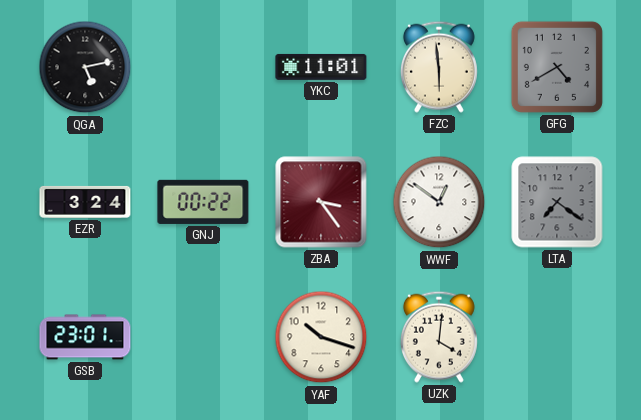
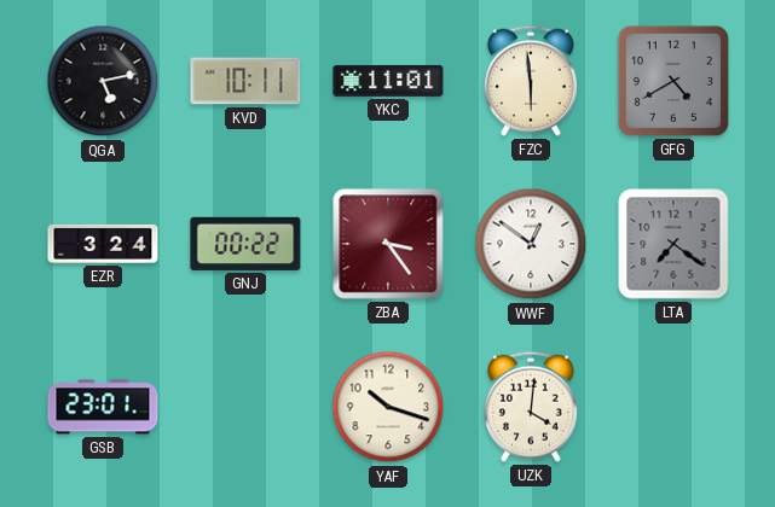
KVD: none -> 10:11
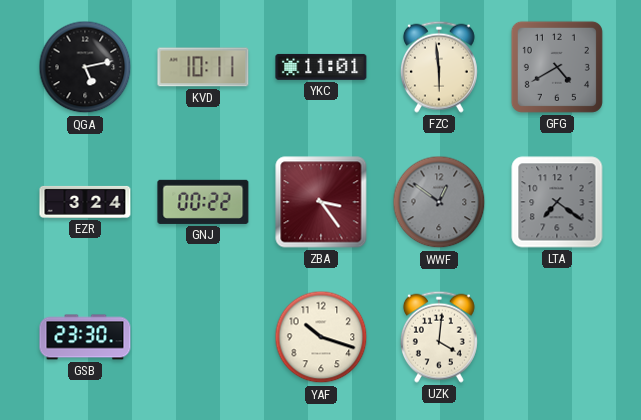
WWF dial: white -> grey
GSB: 23:01 -> 23:30
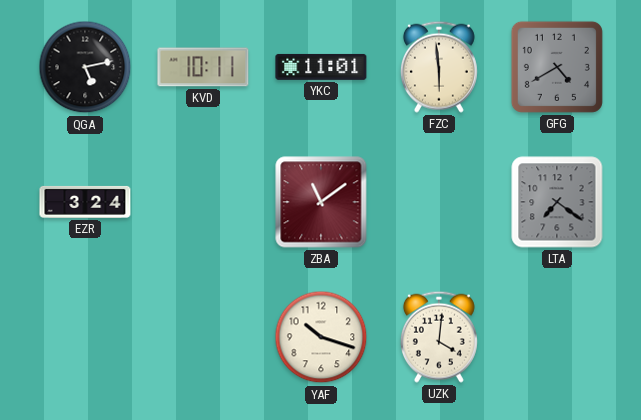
GNJ: 00:22 -> none
ZBA: 3:24 -> 11:09
WWF: 12:51 -> none
GSB: 23:30 -> none
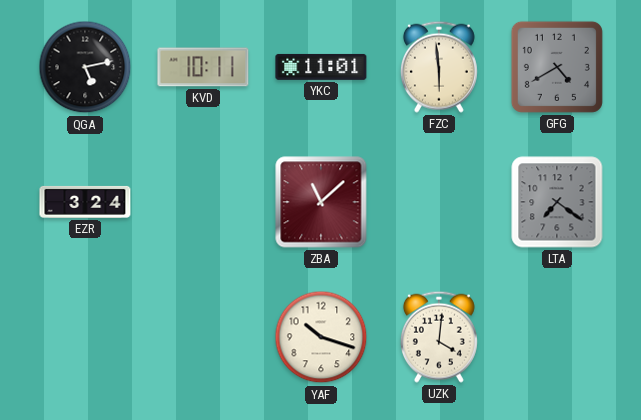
ZBA: 11:09 -> 11:08
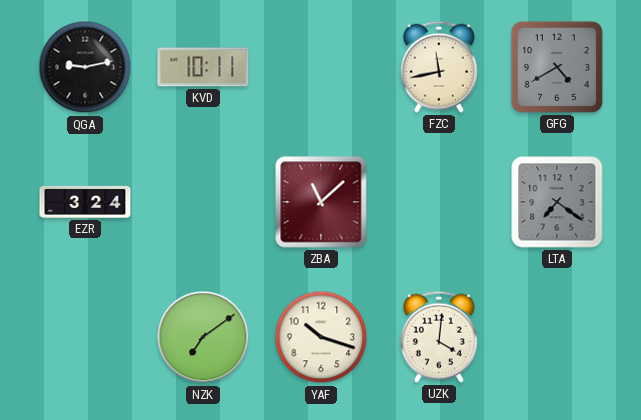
QGA: 5:13 -> 9:13
YKC: 11:01 -> none
FZC: 5:59 -> 11:43
NZK: none -> 7:09
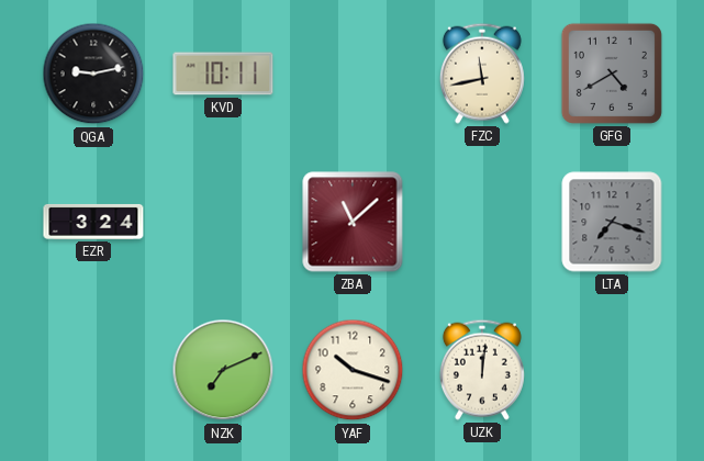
LTA: 7:21 -> 7:18
NZK: 7:09 -> 7:11
UZK: 4:01 -> 12:01
